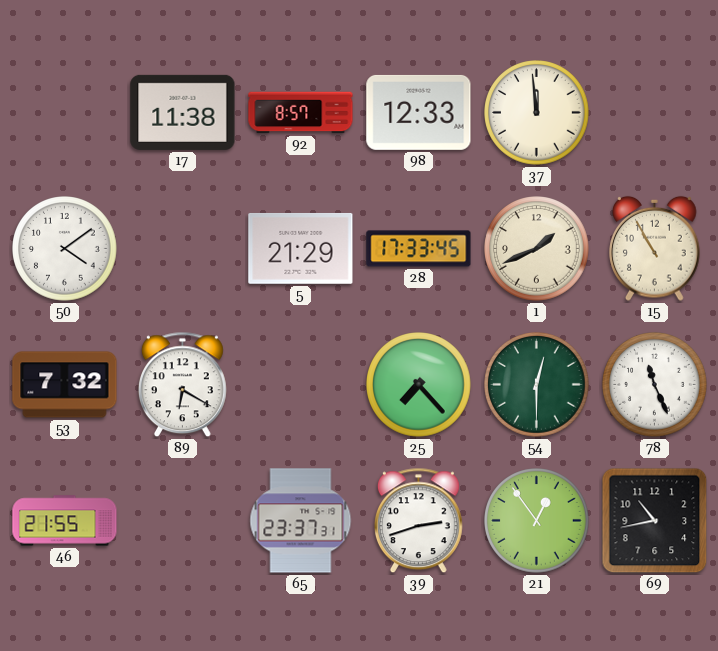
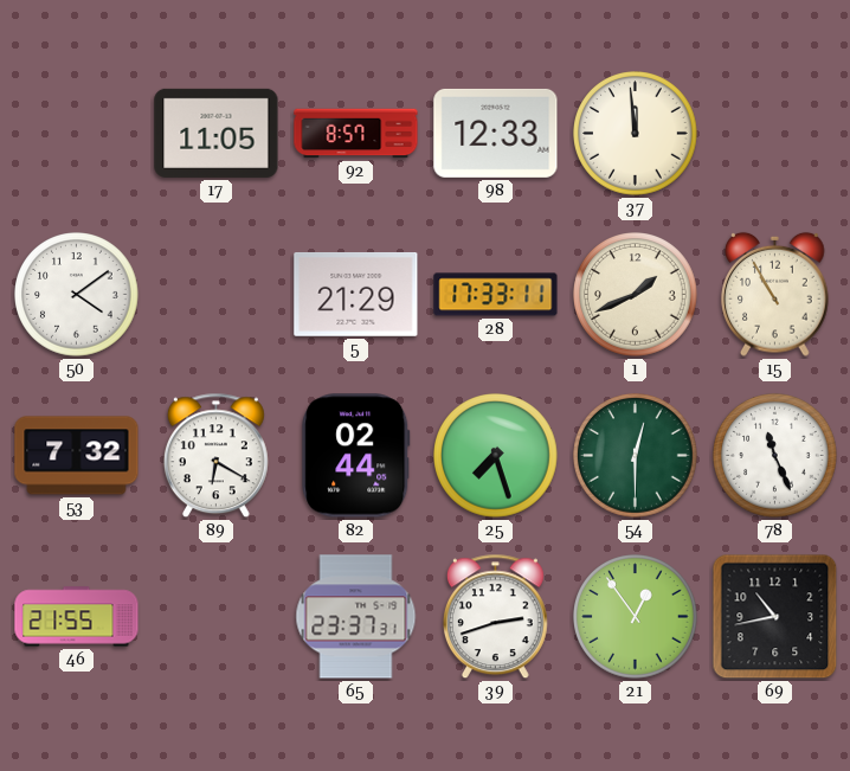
17: 11:38 -> 11:05
28: 17:33:45 -> 17:33:11
82: none -> 02:44
25: 7:23 -> 7:27
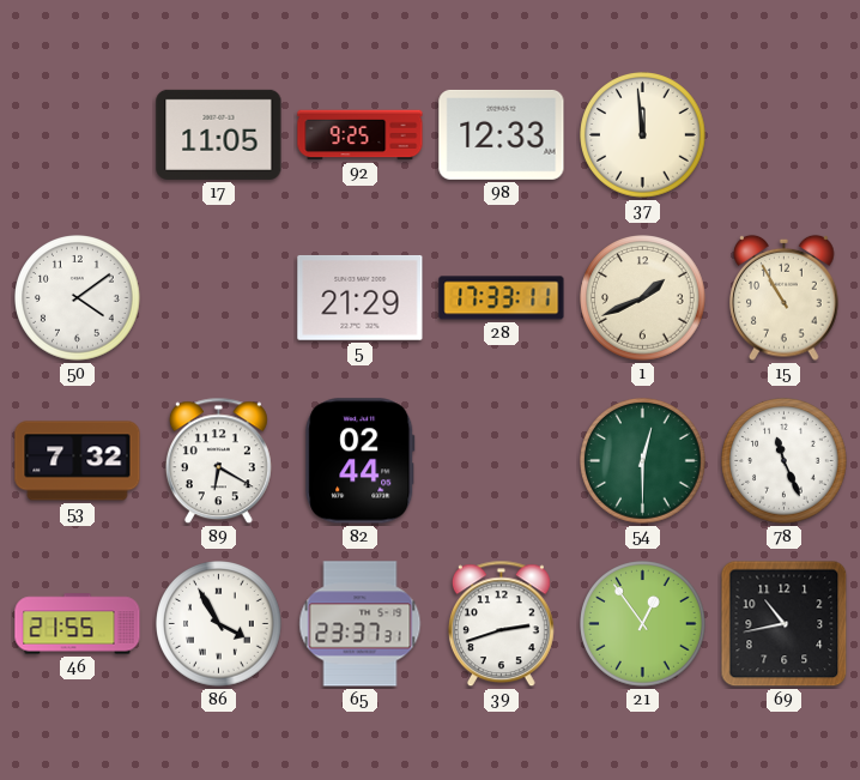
92: 8:57 -> 9:25
25: 7:27 -> none
86: none -> 3:55
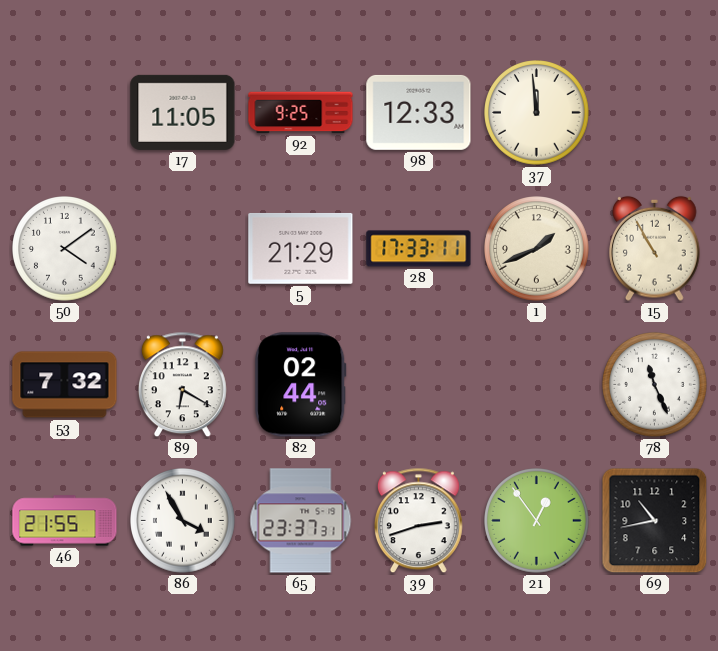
54: 12:30 -> none
